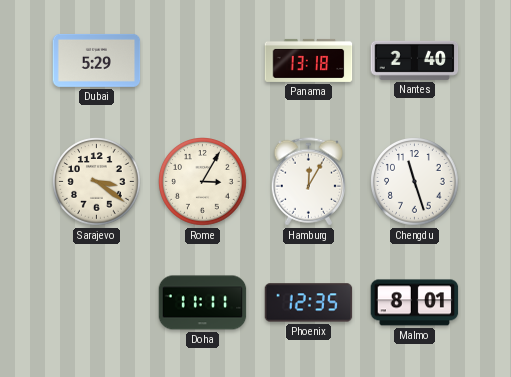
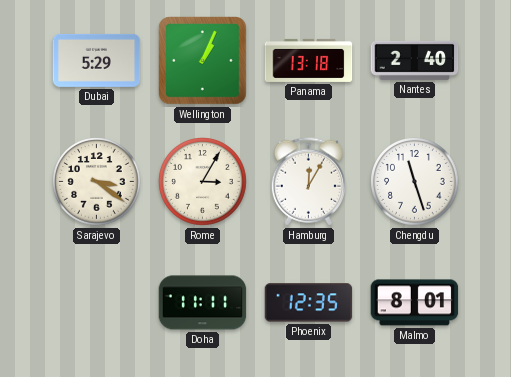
Wellington: none -> 1:04
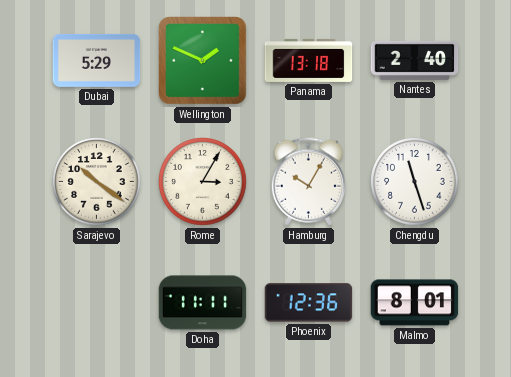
Wellington: 1:04 -> 1:49
Sarajevo: 3:21 -> 10:21
Hamburg: 12:05 -> 10:05
Phoenix: 12:35 -> 12:36
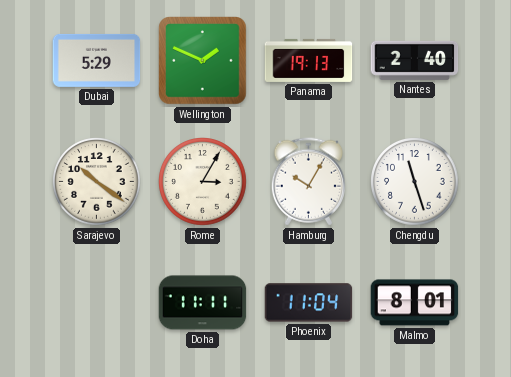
Panama: 13:18 -> 19:13
Phoenix: 12:36 -> 11:04
